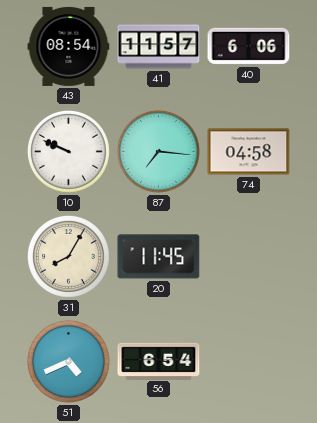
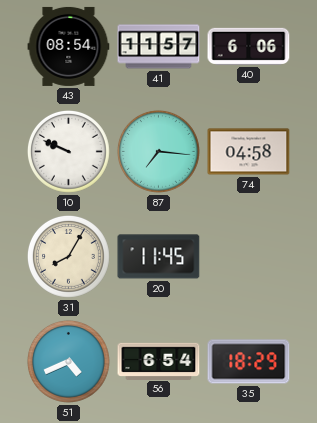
35: none -> 18:29
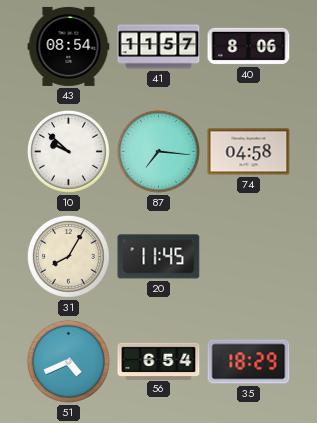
40: 6:06 -> 8:06
10: 9:49 -> 9:52
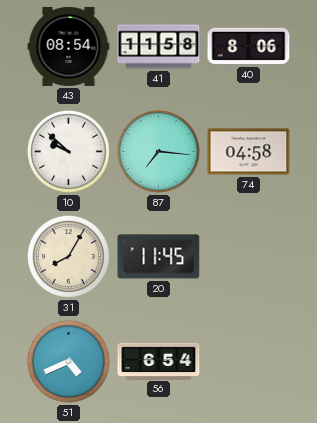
41: 11:57 -> 11:58
35: 18:29 -> none
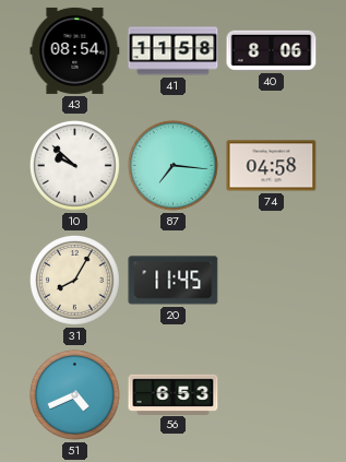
56: 6:54 -> 6:53
